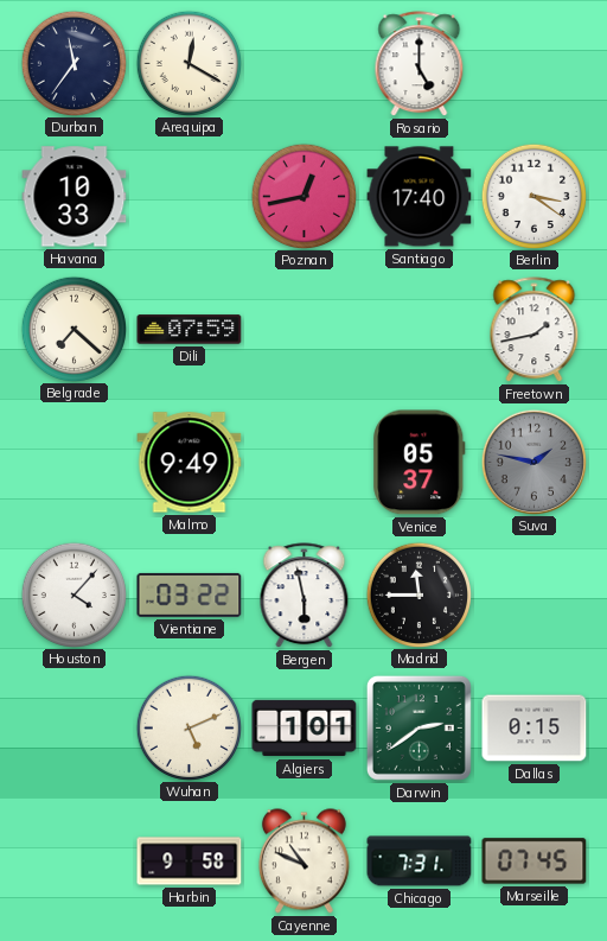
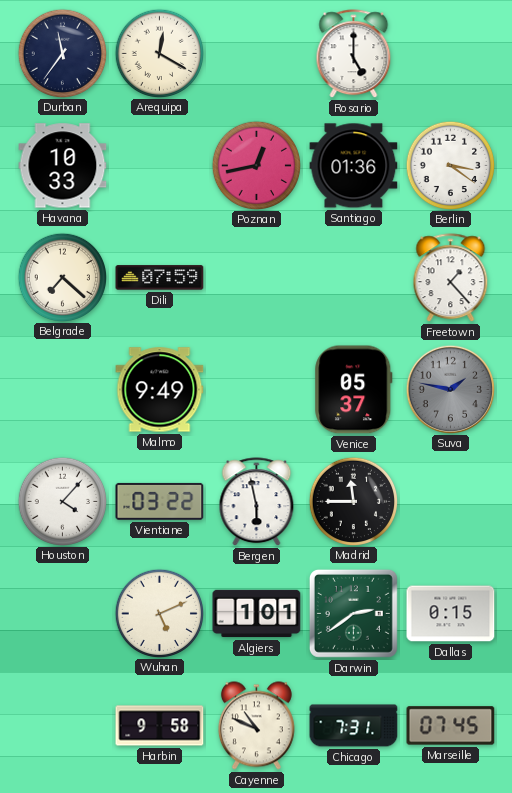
Santiago: 17:40 -> 01:36
Freetown: 1:43 -> 1:23
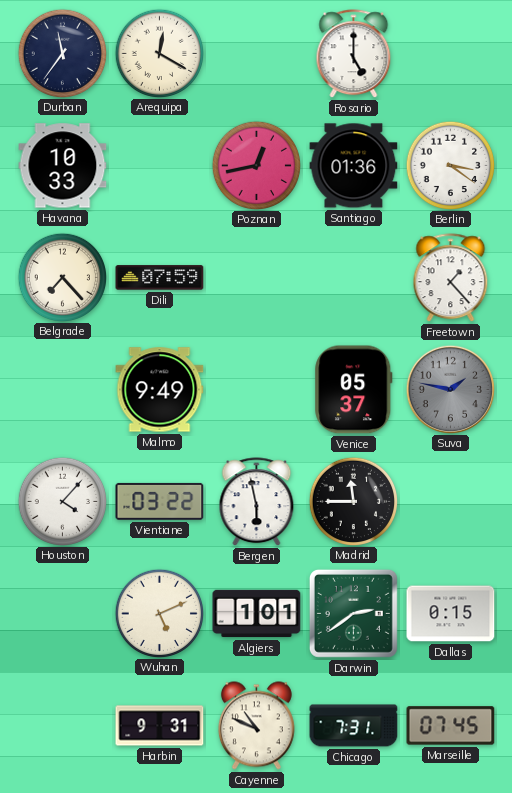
Belgrade: 7:22 -> 7:23
Harbin: 9:58 -> 9:31
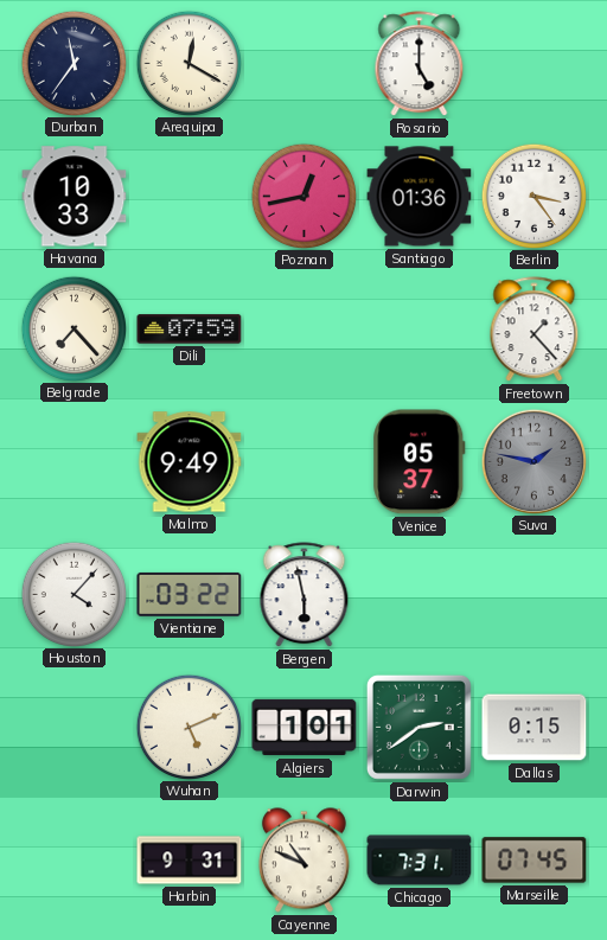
Berlin: 3:21 -> 3:24
Madrid: 11:45 -> none
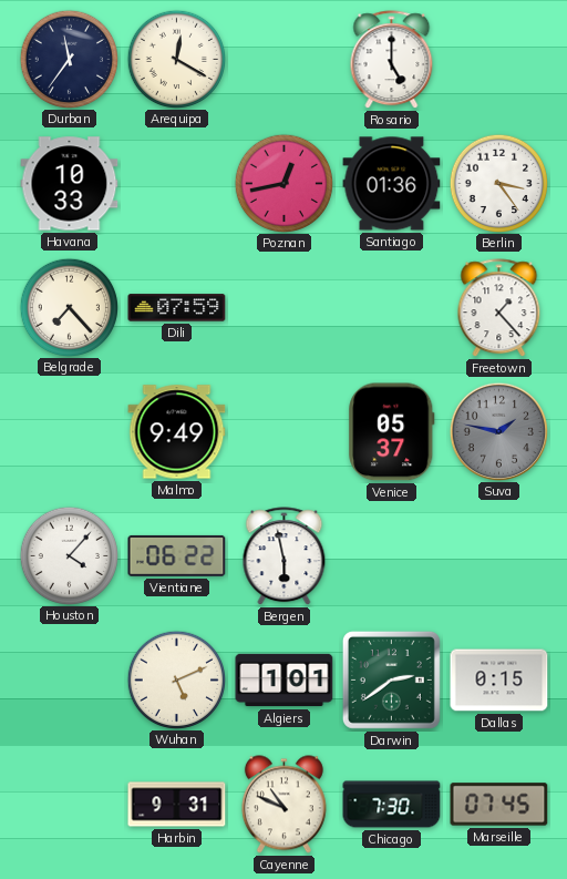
Vientiane: 03:22 -> 06:22
Chicago: 7:31 -> 7:30
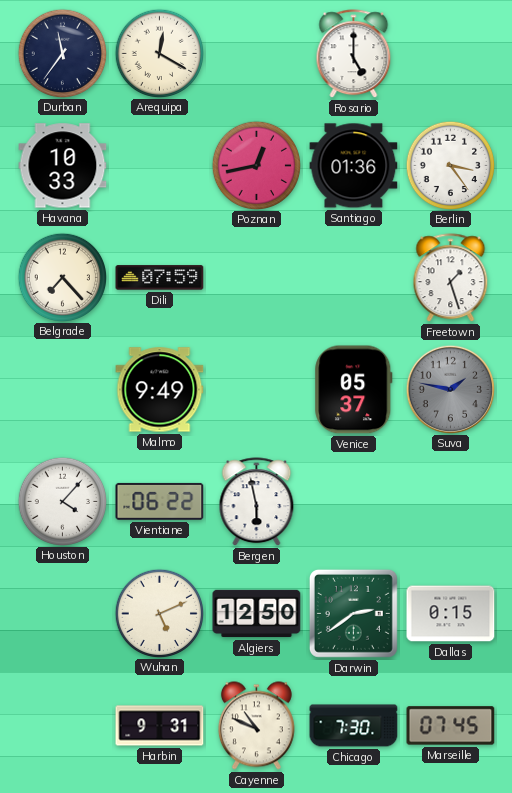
Freetown: 1:23 -> 1:27
Algiers: 1:01 -> 12:50
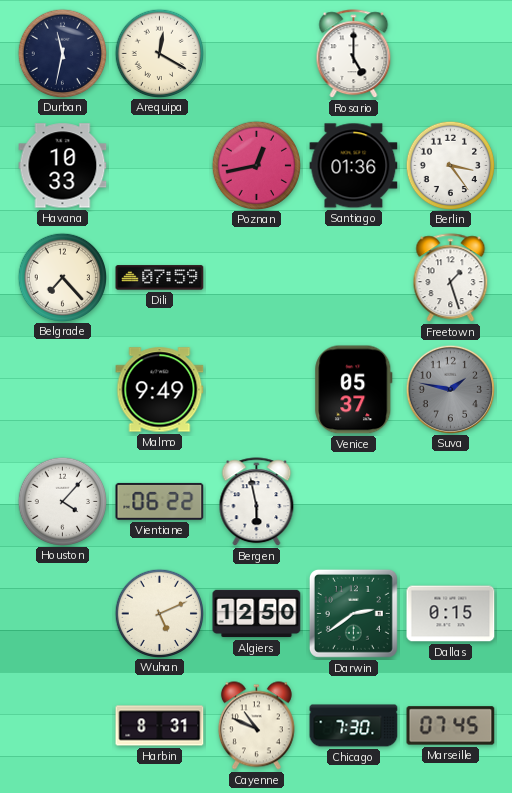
Durban: 11:36 -> 11:32
Harbin: 9:31 -> 8:31
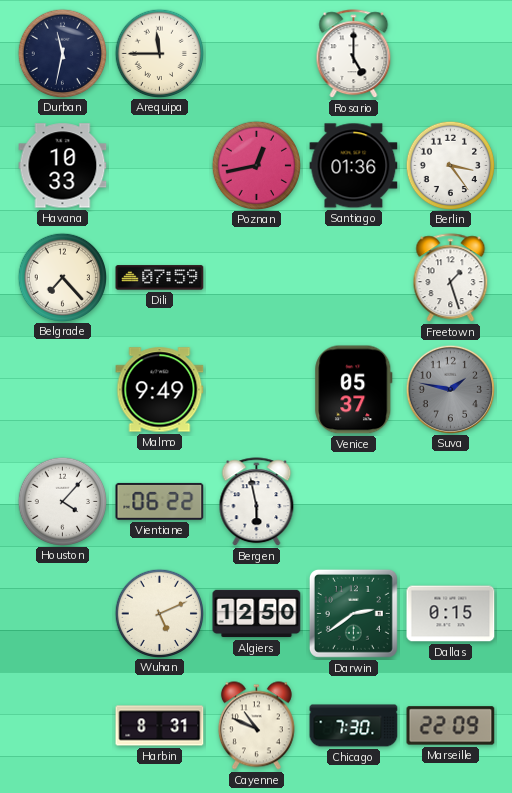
Arequipa: 12:20 -> 11:45
Marseille: 07:45 -> 22:09
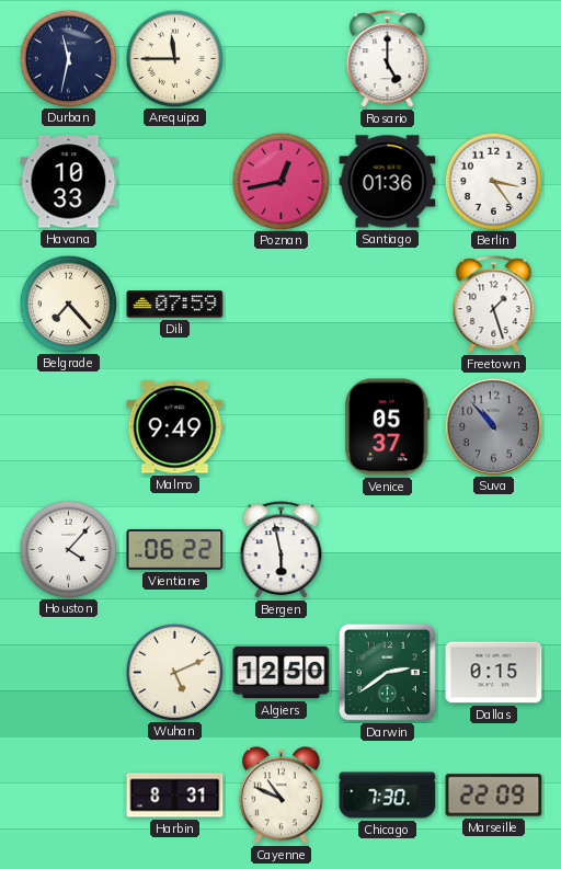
Suva: 1:47 -> 10:53
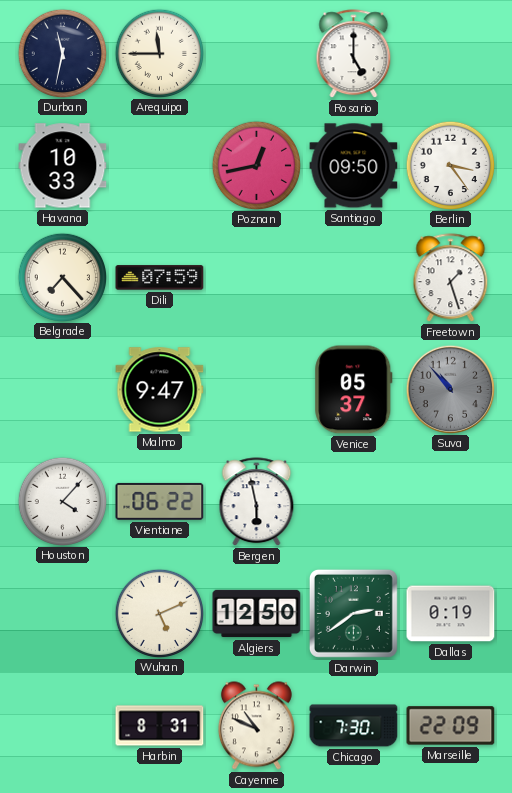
Santiago: 01:36 -> 09:50
Malmo: 9:49 -> 9:47
Dallas: 0:15 -> 0:19
